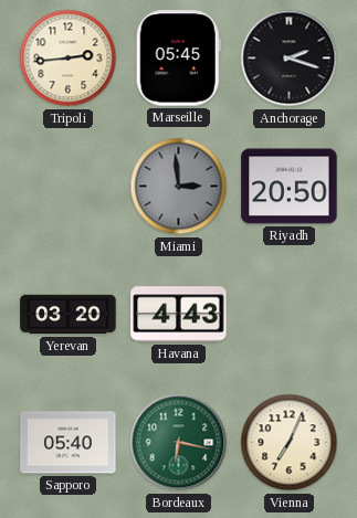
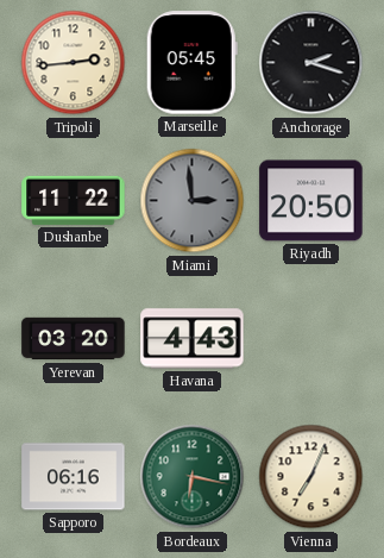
Dushanbe: none -> 11:22
Sapporo: 05:40 -> 06:16
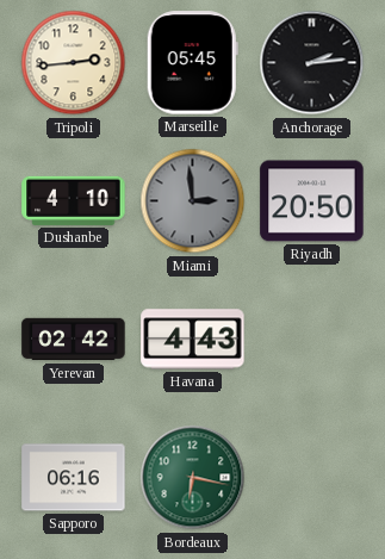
Anchorage: 2:18 -> 2:14
Dushanbe: 11:22 -> 4:10
Yerevan: 03:20 -> 02:42
Vienna: 7:04 -> none
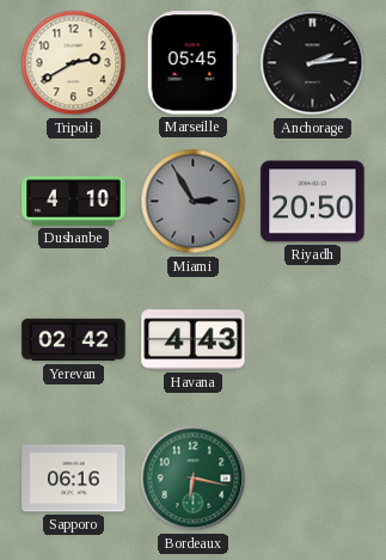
Tripoli: 2:44 -> 2:40
Miami: 2:59 -> 2:55
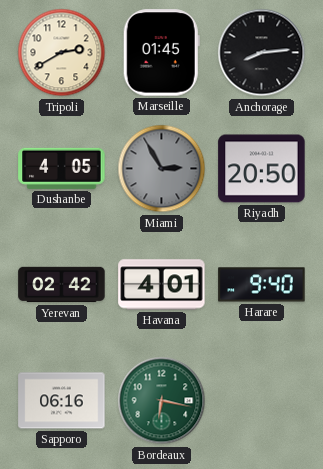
Marseille: 05:45 -> 01:45
Anchorage: 2:14 -> 8:14
Dushanbe: 4:10 -> 4:05
Havana: 4:43 -> 4:01
Harare: none -> 9:40
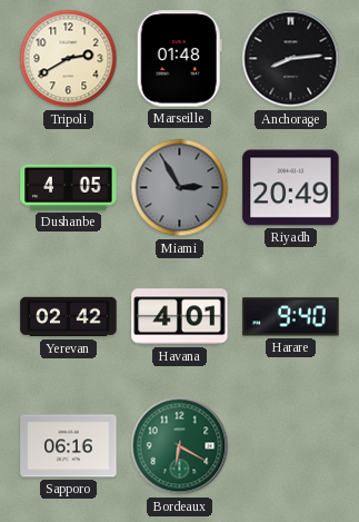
Marseille: 01:45 -> 01:48
Riyadh: 20:50 -> 20:49
Bordeaux: 6:17 -> 6:20
